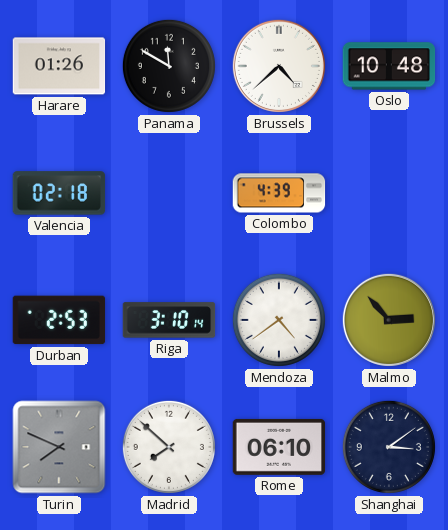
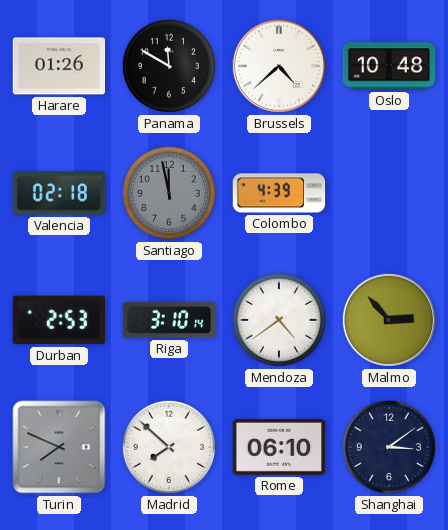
Santiago: none -> 11:58
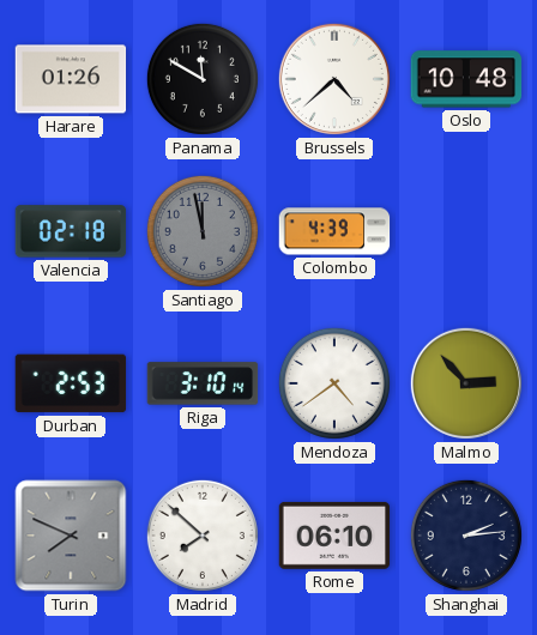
Shanghai: 3:09 -> 2:14
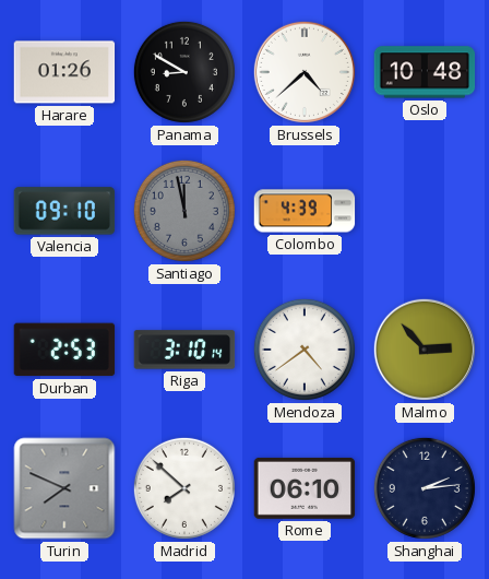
Panama: 11:50 -> 8:50
Valencia: 02:18 -> 09:10
